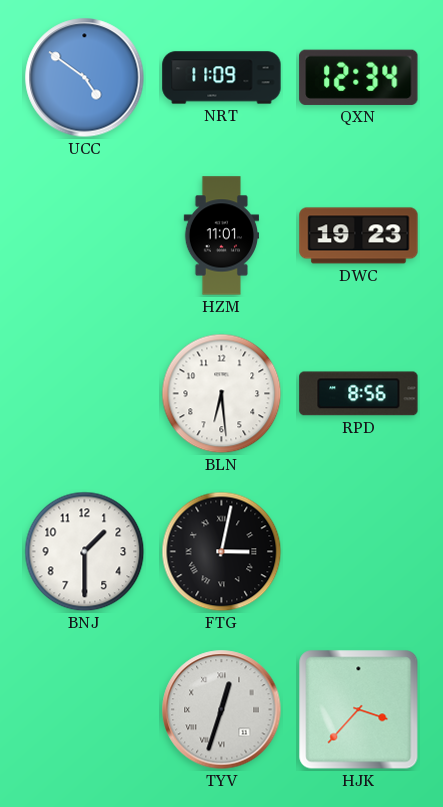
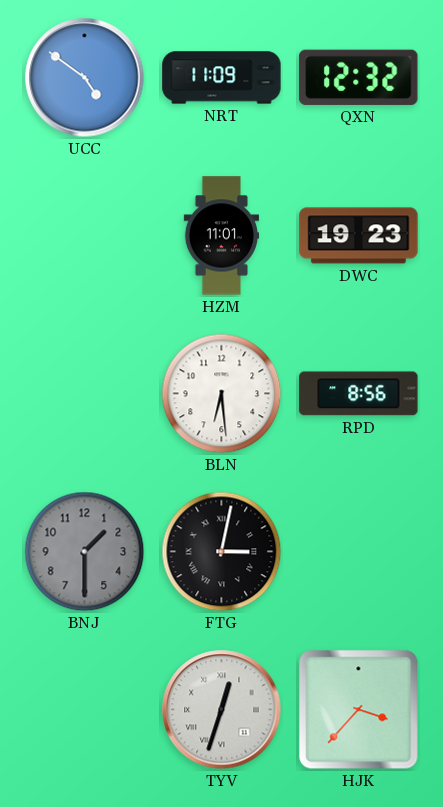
QXN: 12:34 -> 12:32
BNJ dial: white -> grey
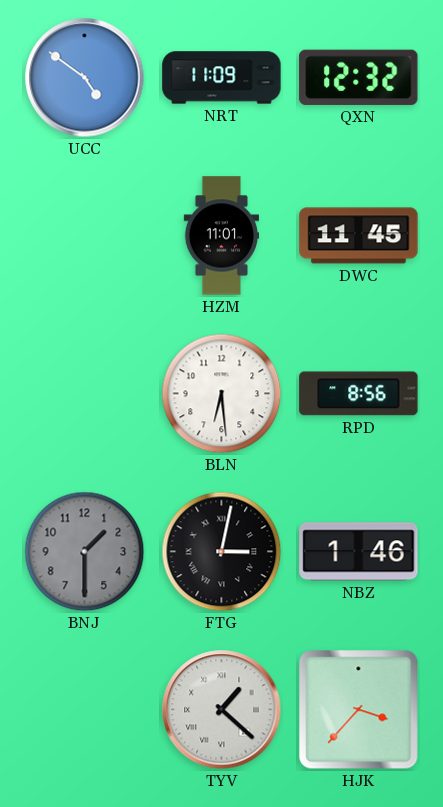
DWC: 19:23 -> 11:45
NBZ: none -> 1:46
TYV: 12:33 -> 1:22
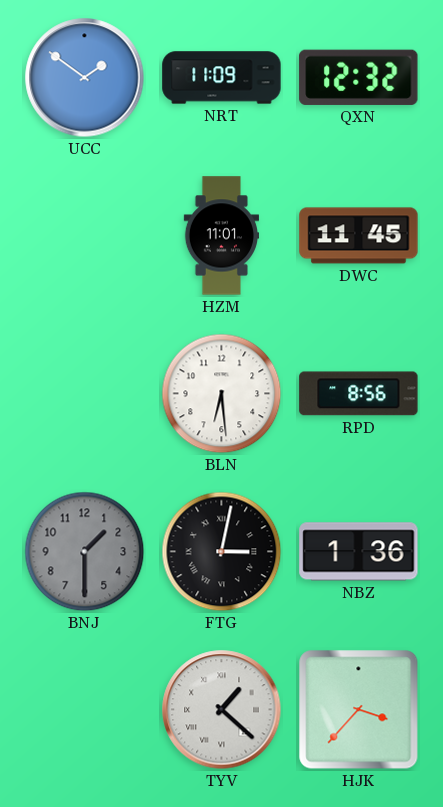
UCC: 4:51 -> 1:51
NBZ: 1:46 -> 1:36
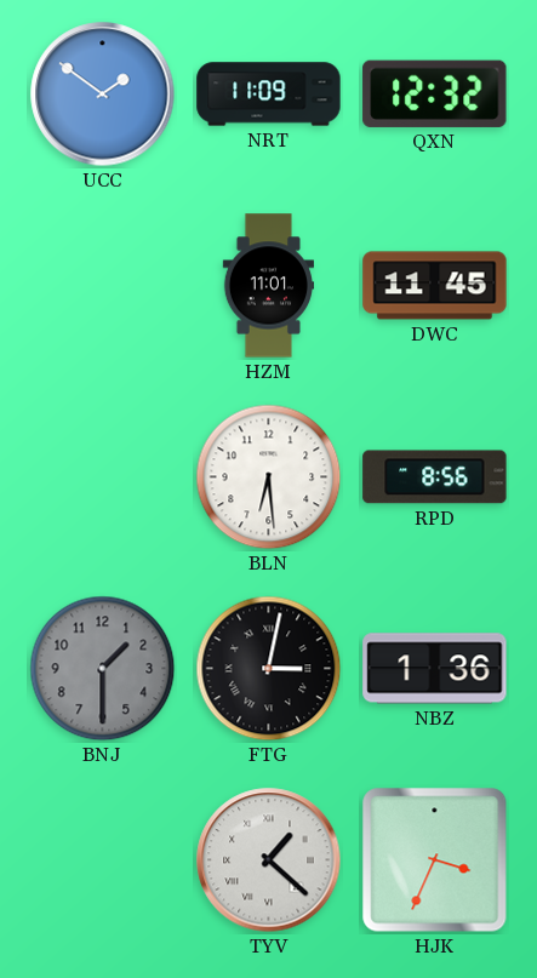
HJK: 3:37 -> 3:34
